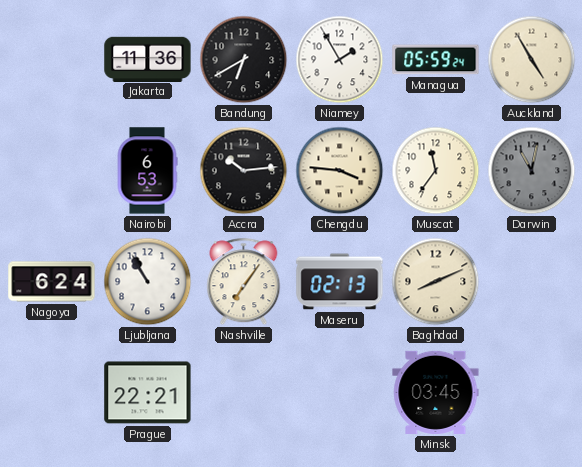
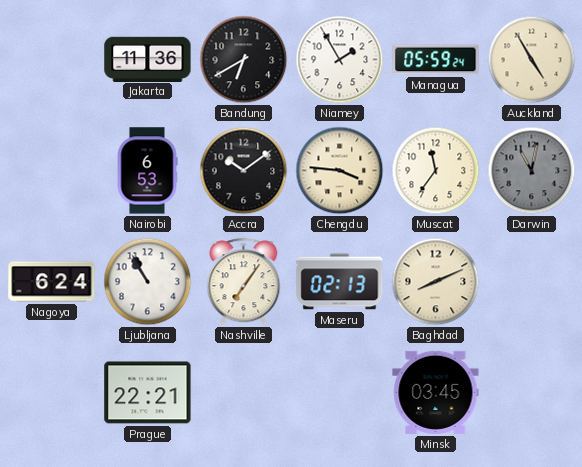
Accra: 10:14 -> 10:09
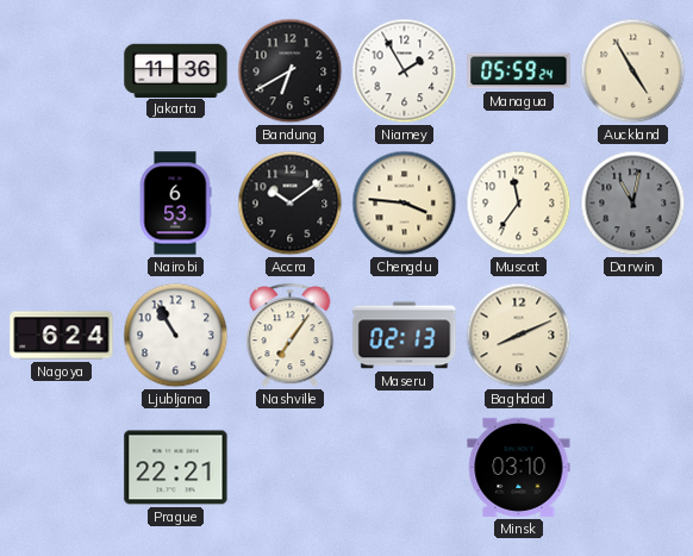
Minsk: 03:45 -> 03:10
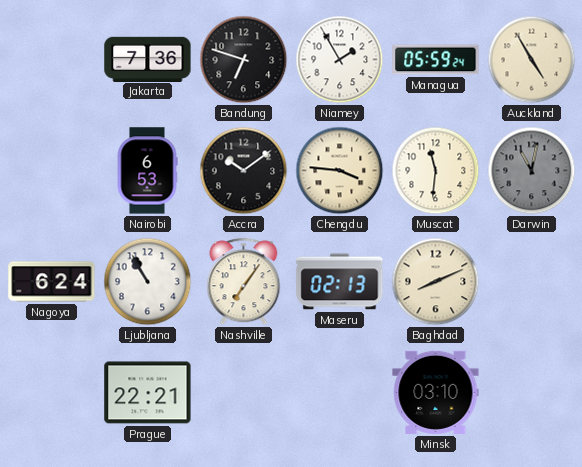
Jakarta: 11:36 -> 7:36
Bandung: 6:40 -> 6:48
Muscat: 11:36 -> 11:31
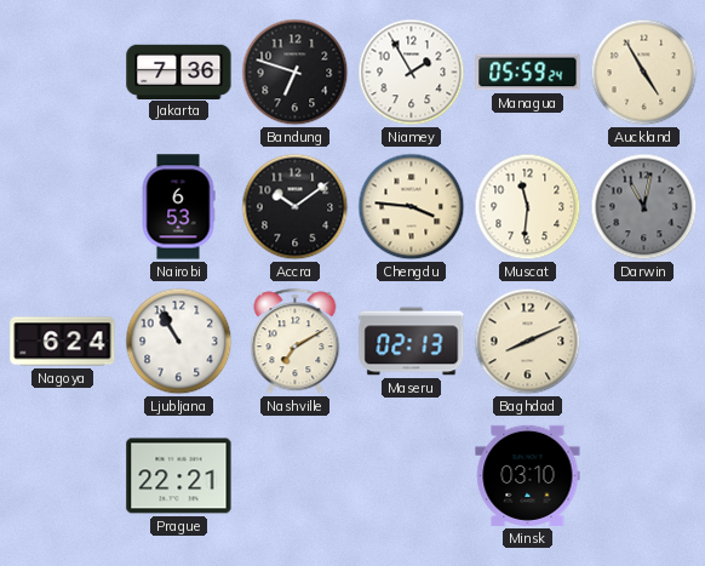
Nashville: 7:06 -> 7:10
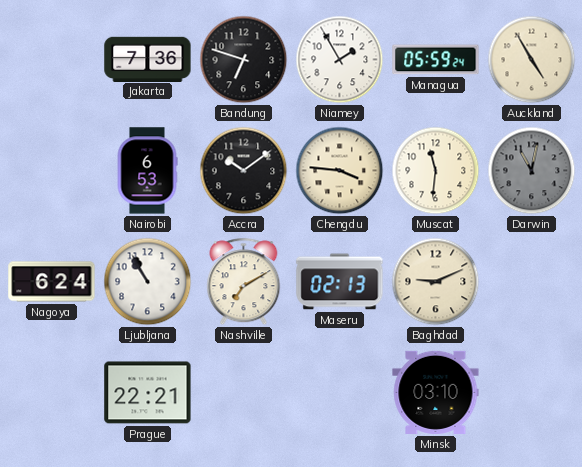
Baghdad: 8:11 -> 9:11
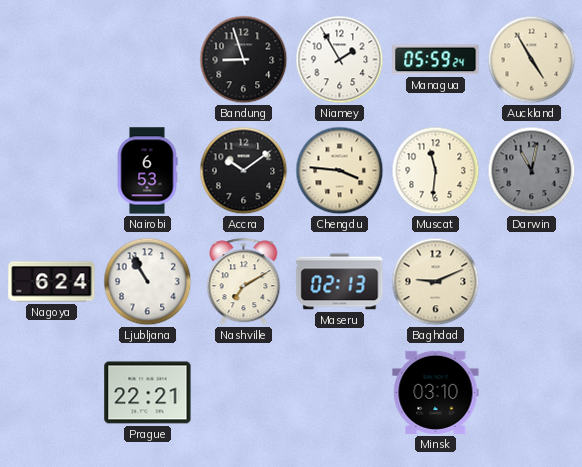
Jakarta: 7:36 -> none
Bandung: 6:48 -> 8:57
